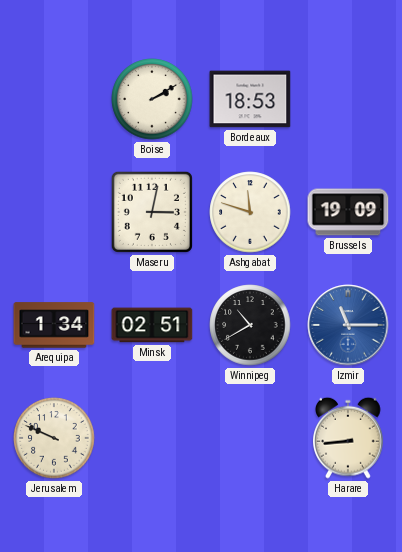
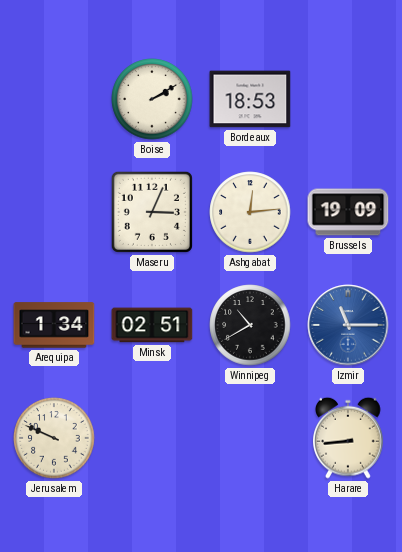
Maseru: 3:02 -> 3:04
Ashgabat: 11:48 -> 12:14
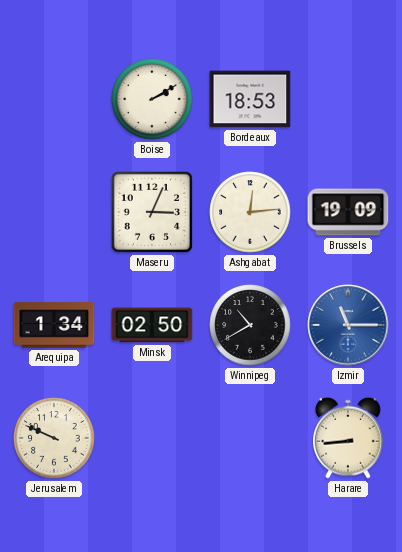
Minsk: 02:51 -> 02:50
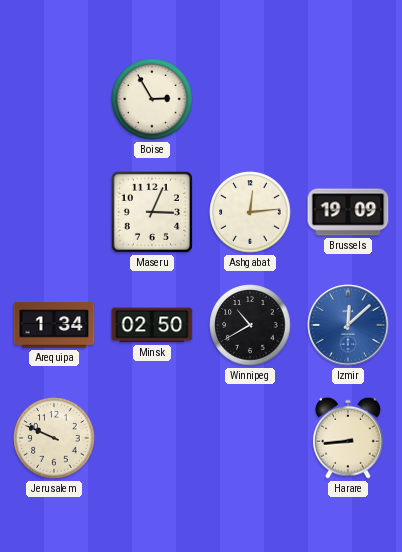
Boise: 2:10 -> 2:55
Bordeaux: 18:53 -> none
Izmir: 11:15 -> 12:08
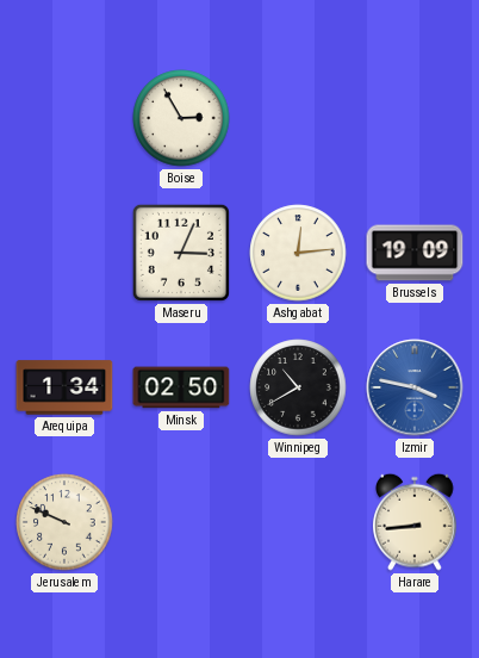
Izmir: 12:08 -> 3:47
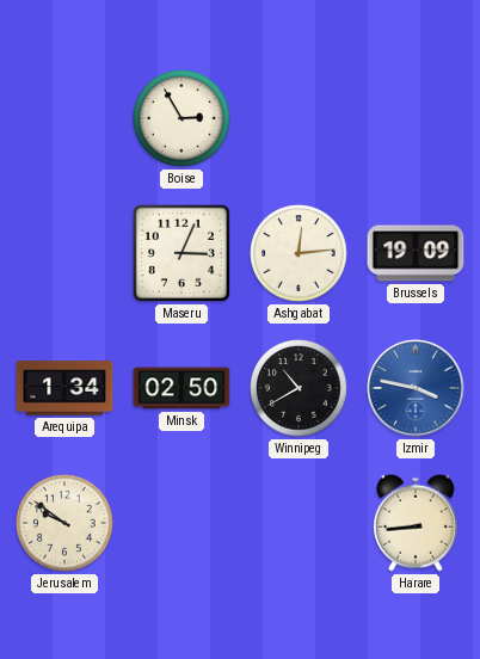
Jerusalem: 9:49 -> 9:51
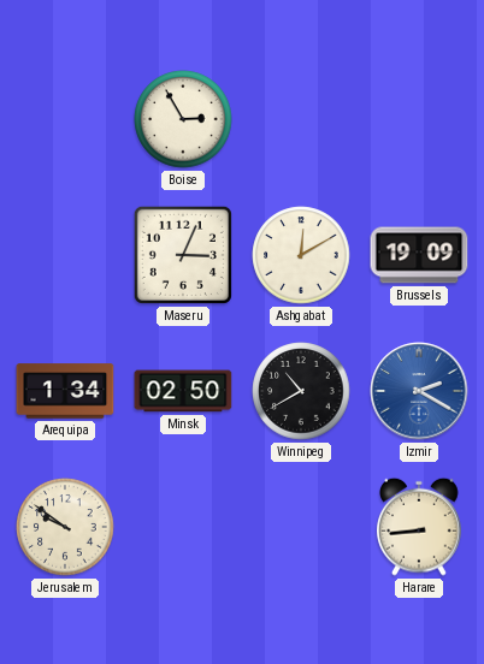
Ashgabat: 12:14 -> 12:10
Izmir: 3:47 -> 2:20
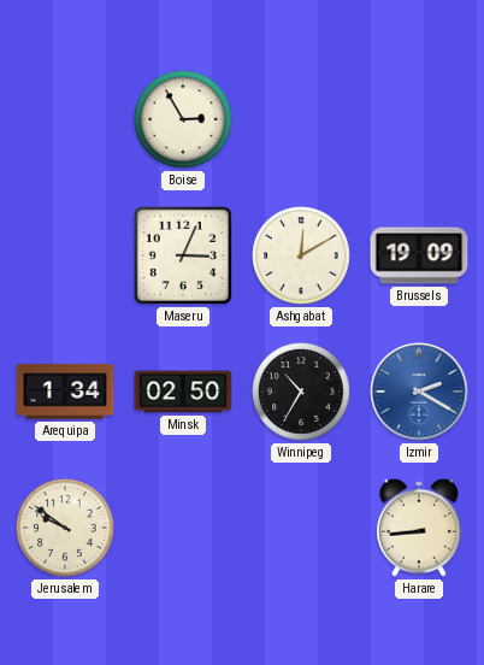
Winnipeg: 10:40 -> 10:35
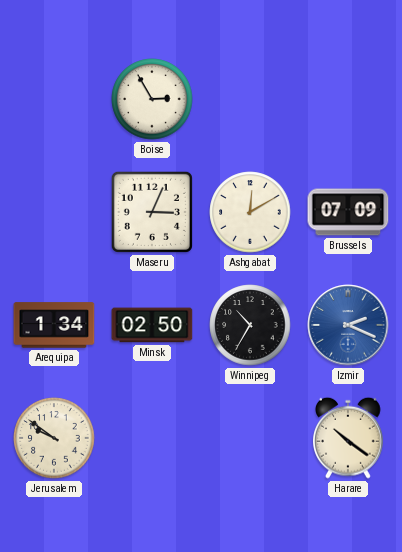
Brussels: 19:09 -> 07:09
Izmir: 2:20 -> 2:19
Harare: 8:44 -> 10:21
